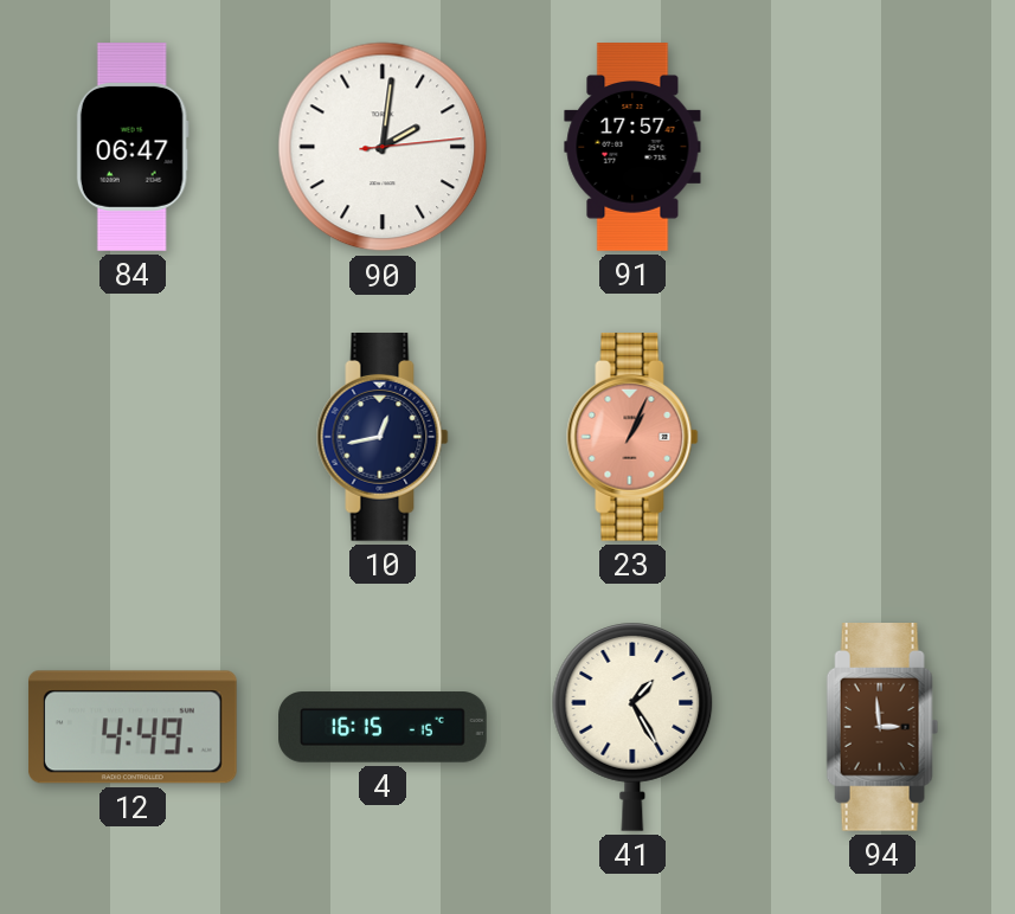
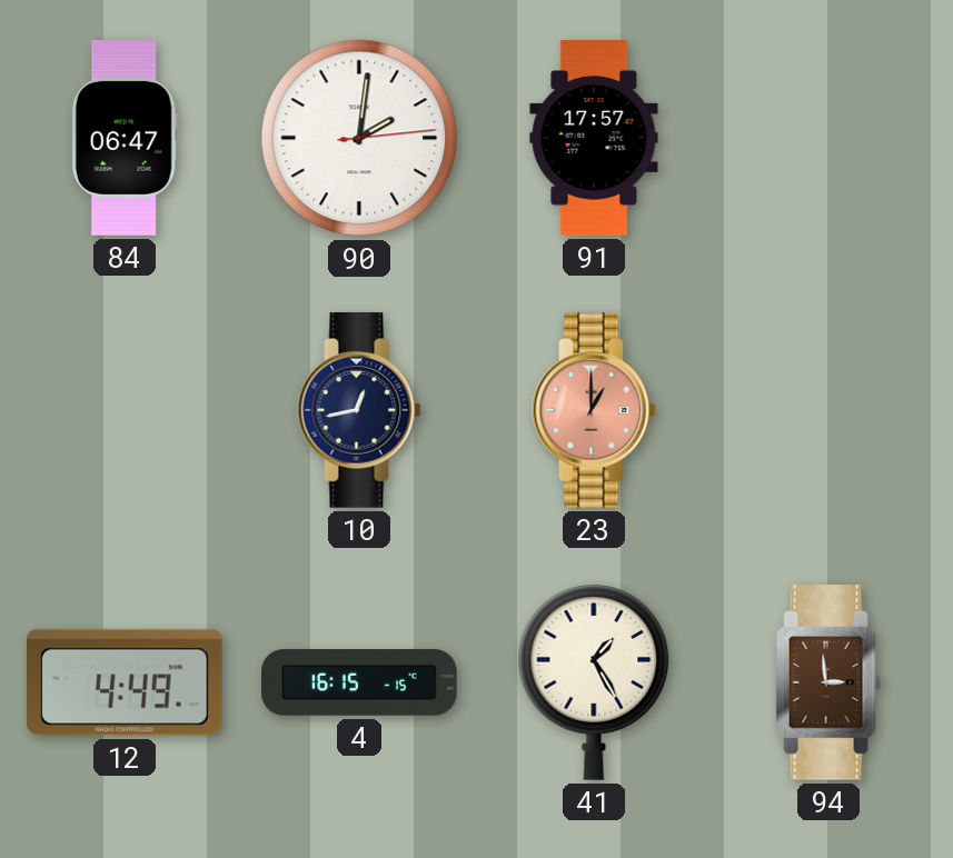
23: 1:04 -> 1:00
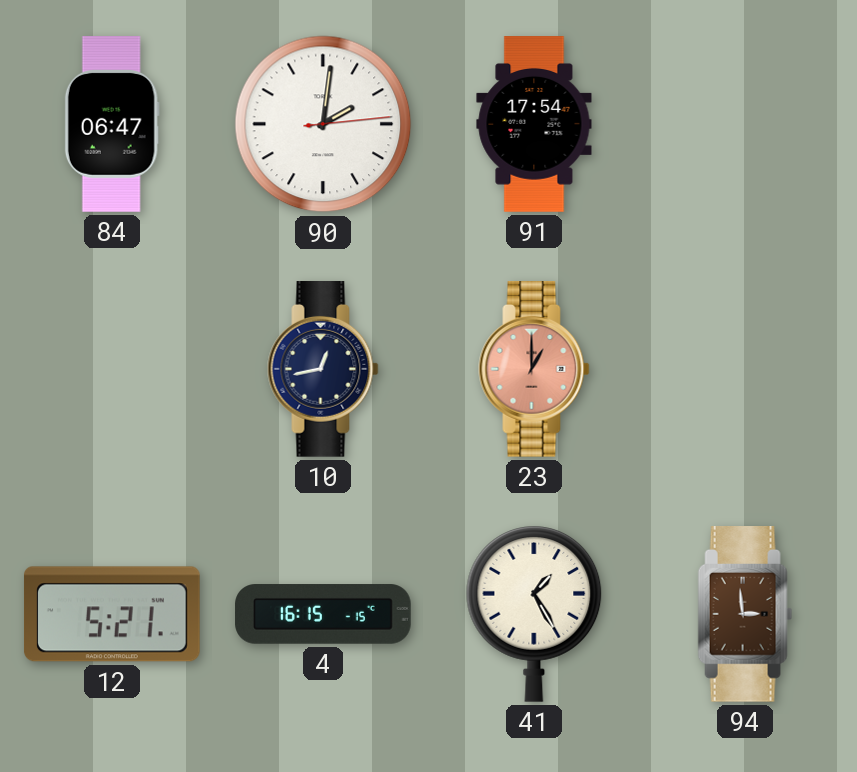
91: 17:57 -> 17:54
12: 4:49 -> 5:21
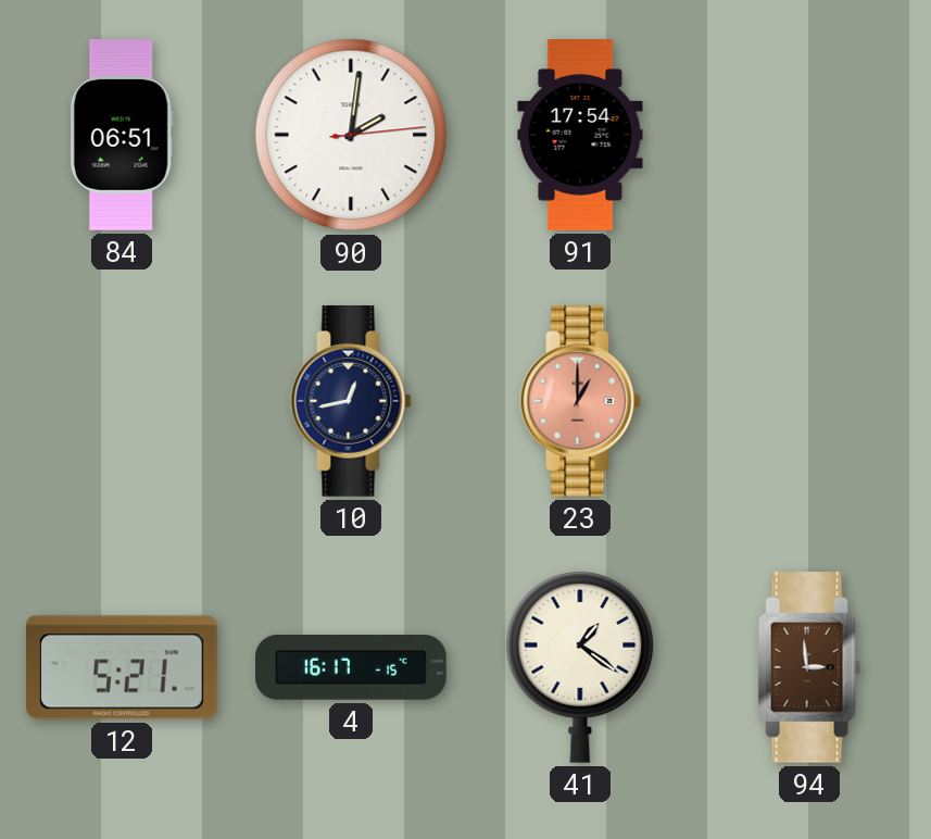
84: 06:47 -> 06:51
4: 16:15 -> 16:17
41: 1:25 -> 1:21
